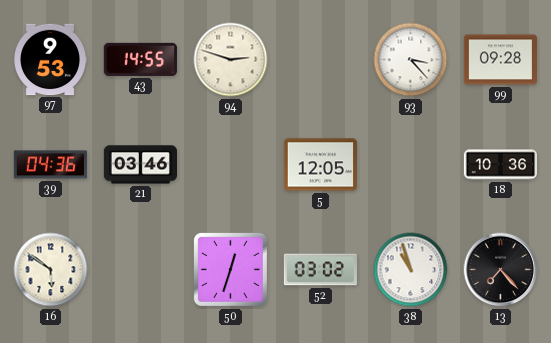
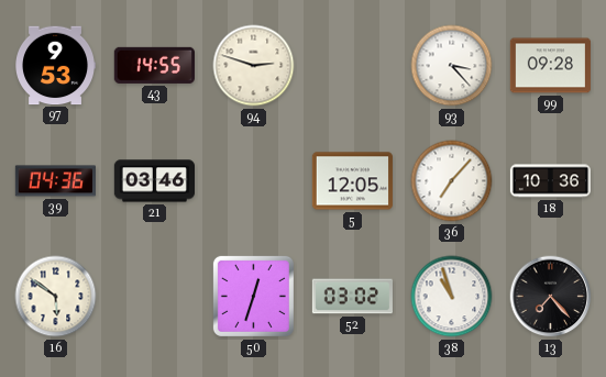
36: none -> 7:07
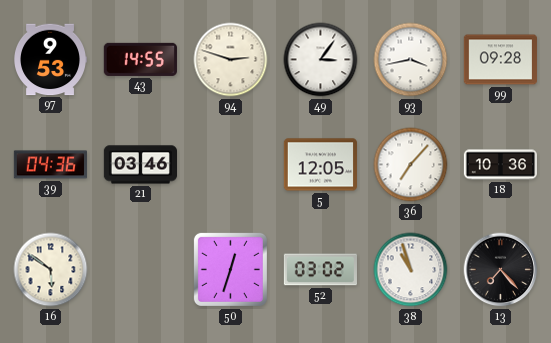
49: none -> 3:06
93: 3:23 -> 3:43
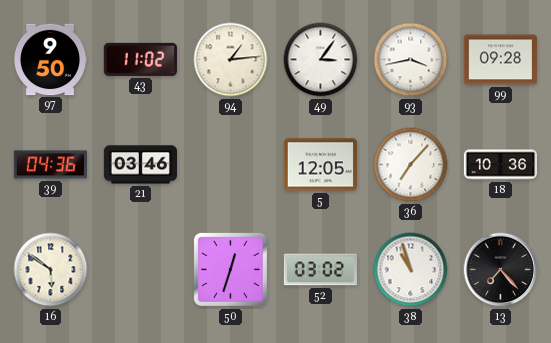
97: 9:53 -> 9:50
43: 14:55 -> 11:02
94: 2:48 -> 1:14
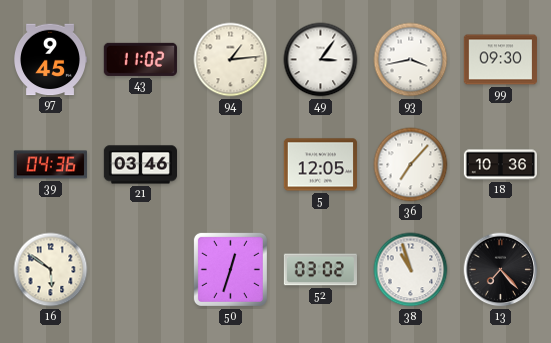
97: 9:50 -> 9:45
99: 09:28 -> 09:30
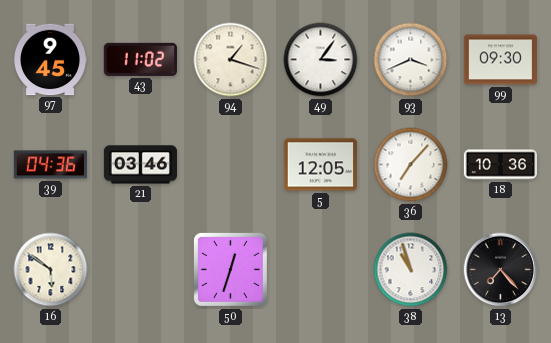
94: 1:14 -> 1:18
93: 3:43 -> 3:41
52: 03:02 -> none
